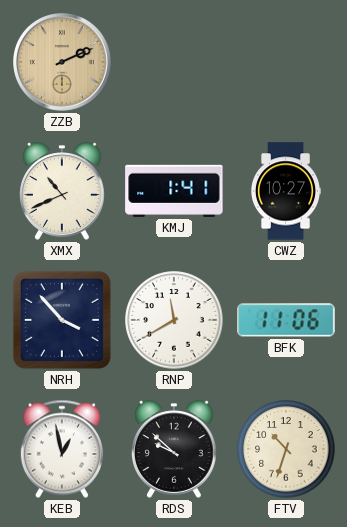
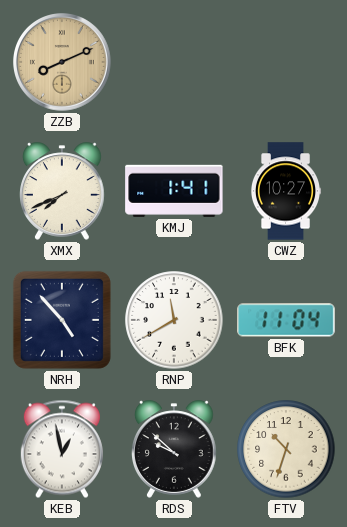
ZZB: 2:11 -> 8:11
XMX: 10:41 -> 7:41
NRH: 3:53 -> 4:53
BFK: 11:06 -> 11:04
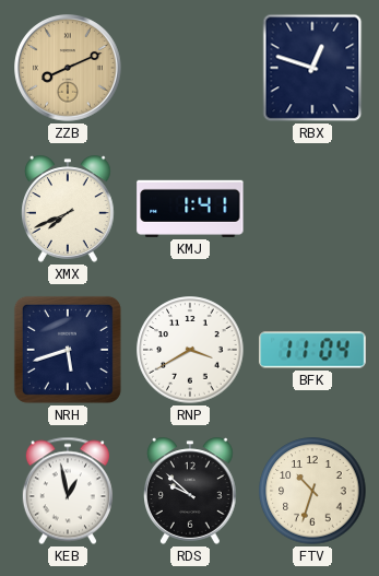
RBX: none -> 12:48
CWZ: 10:27 -> none
NRH: 4:53 -> 5:42
RNP: 11:40 -> 3:40
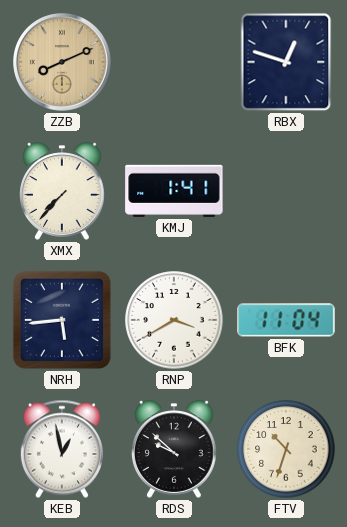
XMX: 7:41 -> 7:37
NRH: 5:42 -> 5:44
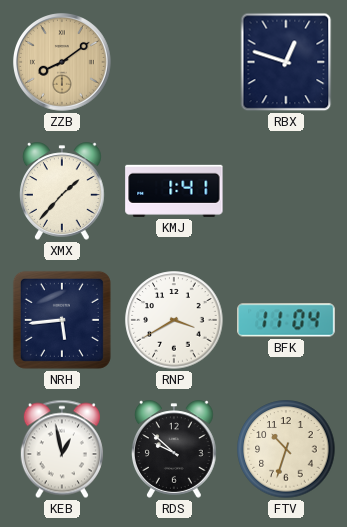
ZZB: 8:11 -> 8:09
XMX: 7:37 -> 1:37
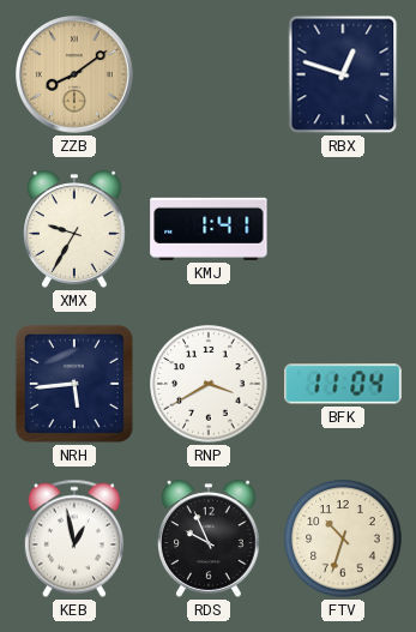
XMX: 1:37 -> 9:35
RDS: 9:52 -> 9:56
